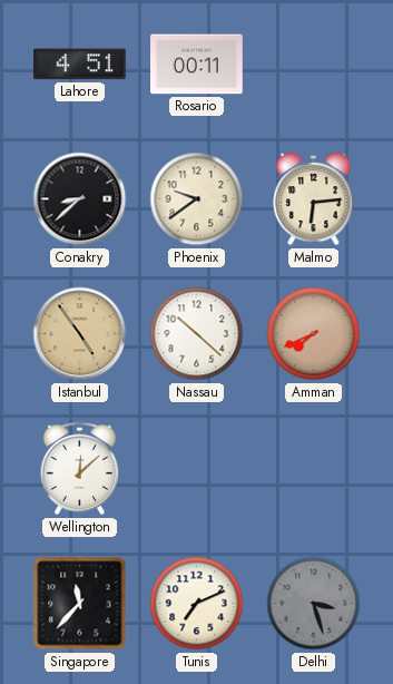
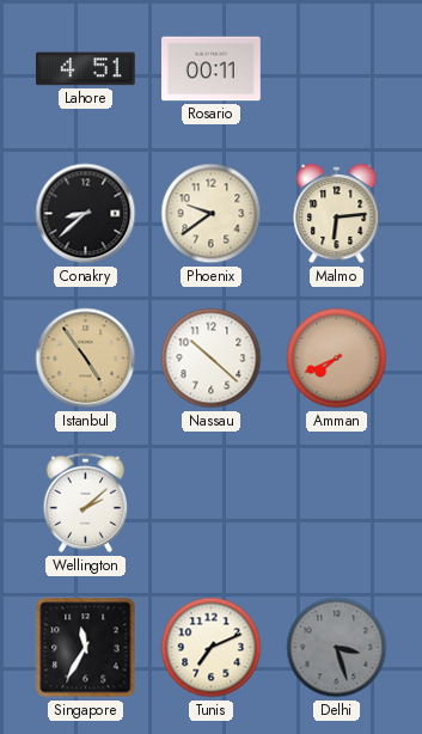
Wellington: 12:08 -> 2:08
Singapore: 11:37 -> 11:35
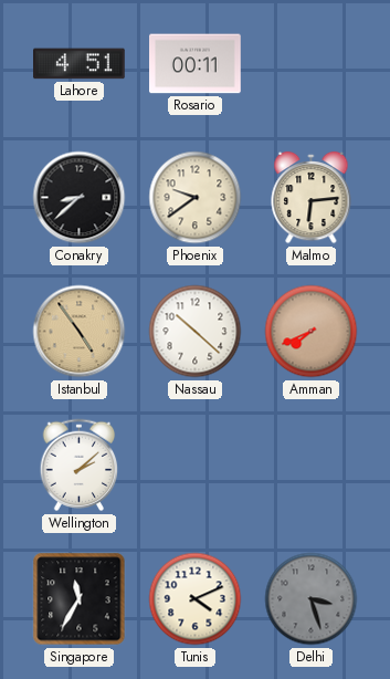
Tunis: 7:11 -> 4:11
